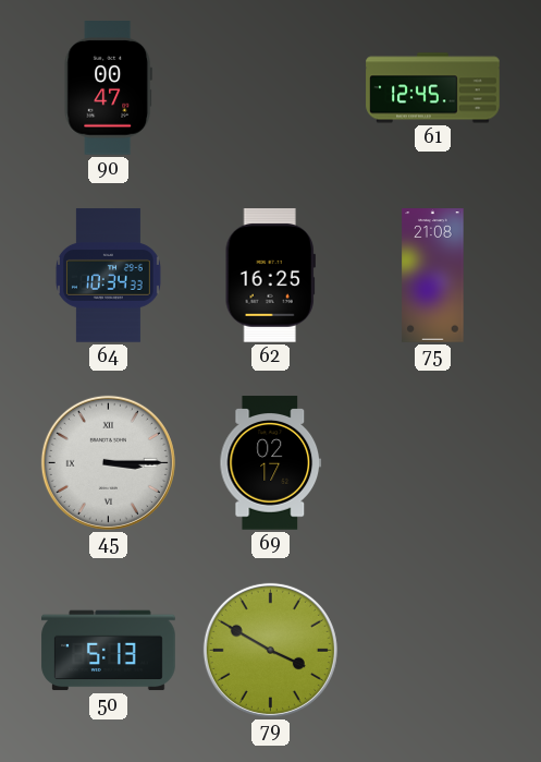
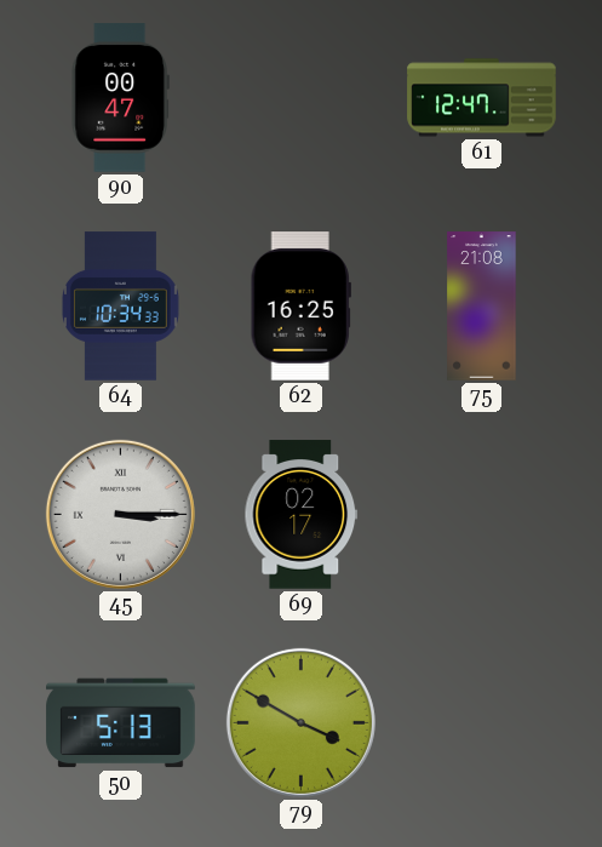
61: 12:45 -> 12:47
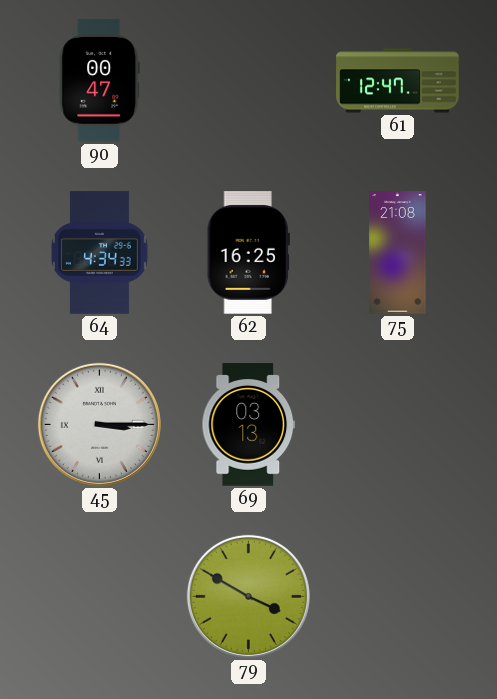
64: 10:34 -> 4:34
69: 02:17 -> 03:13
50: 5:13 -> none
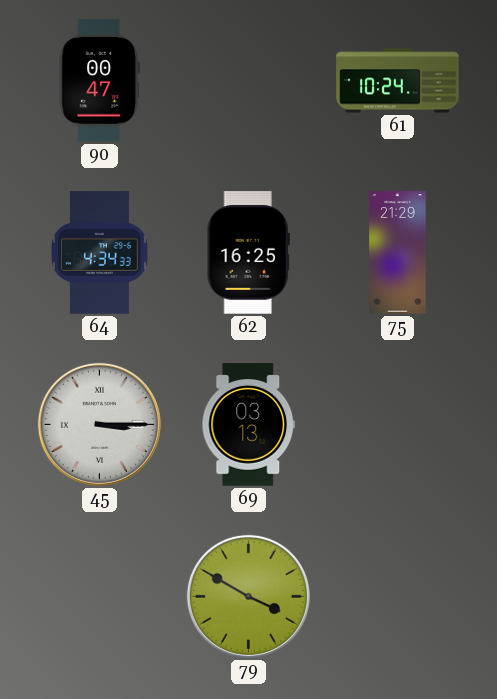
61: 12:47 -> 10:24
75: 21:08 -> 21:29
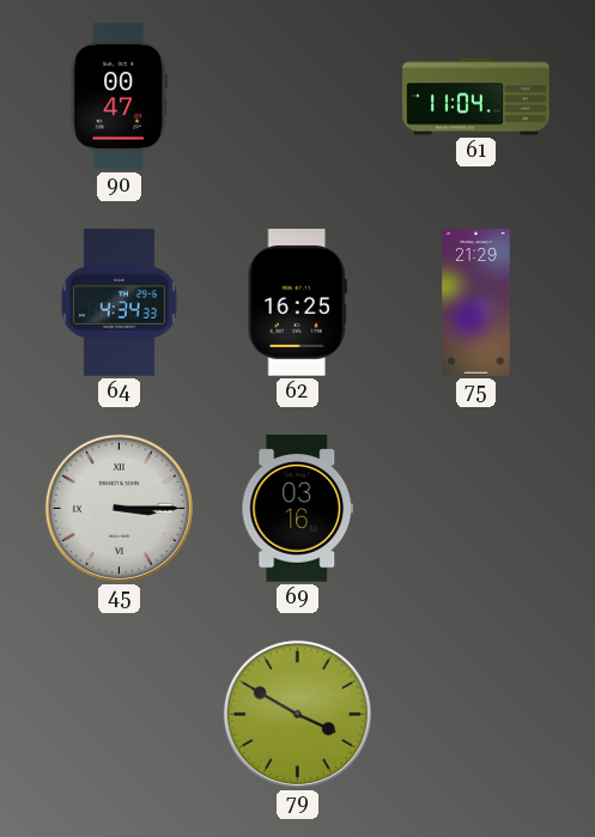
61: 10:24 -> 11:04
69: 03:13 -> 03:16
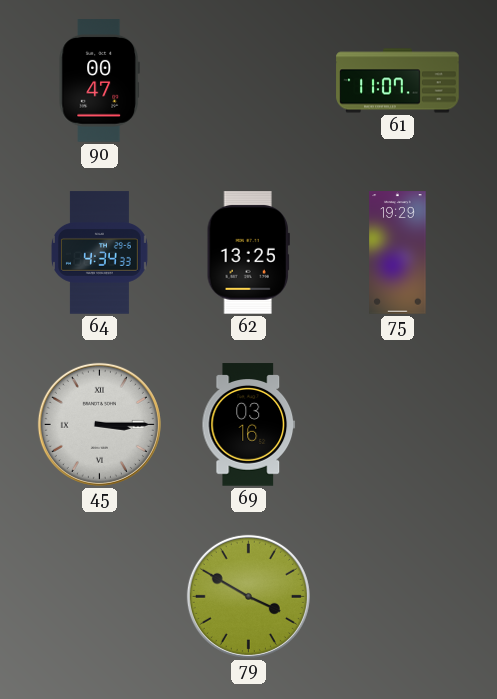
61: 11:04 -> 11:07
62: 16:25 -> 13:25
75: 21:29 -> 19:29
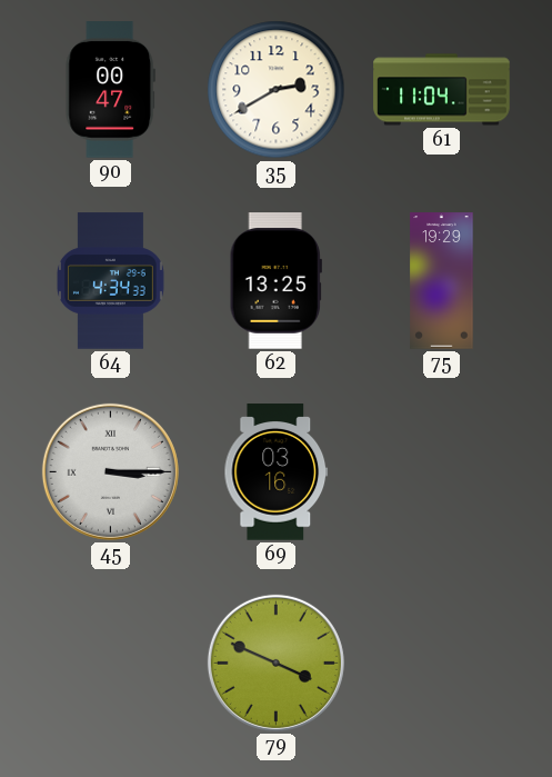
35: none -> 2:40
61: 11:07 -> 11:04
79: 3:50 -> 3:49
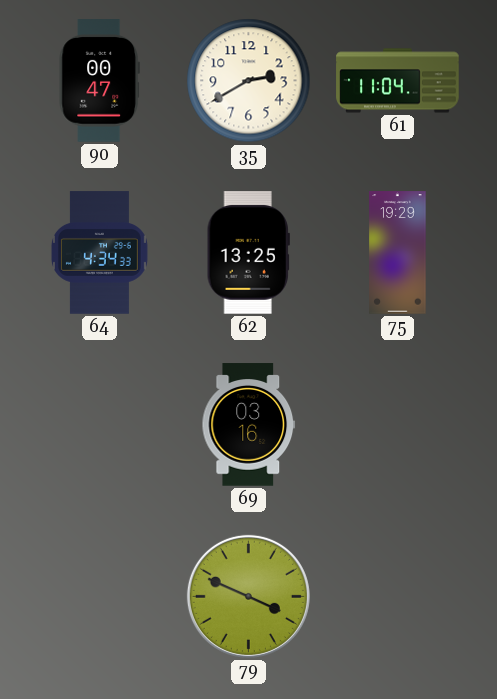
45: 3:15 -> none
